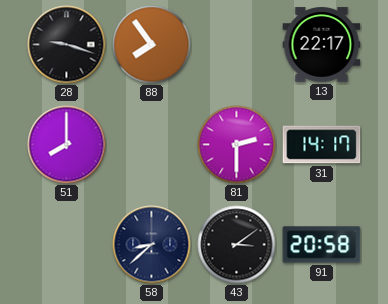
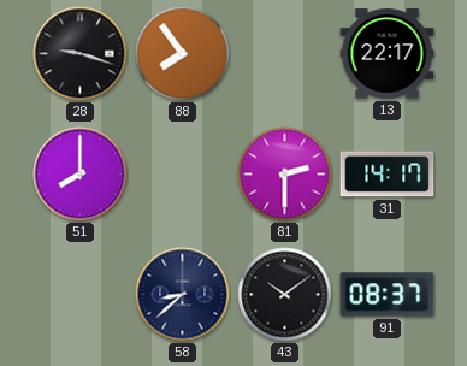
43: 3:09 -> 10:09
91: 20:58 -> 08:37
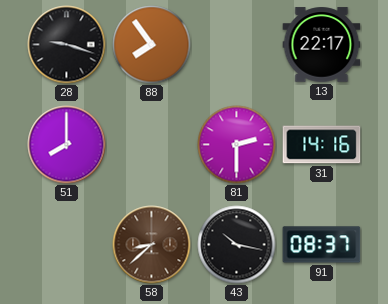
31: 14:17 -> 14:16
58 dial: navy -> brown
43: 10:09 -> 10:17
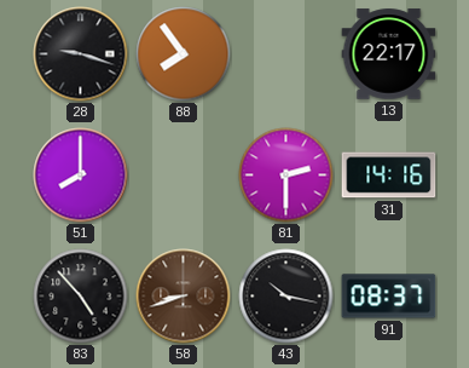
83: none -> 4:53
58: 8:38 -> 8:42
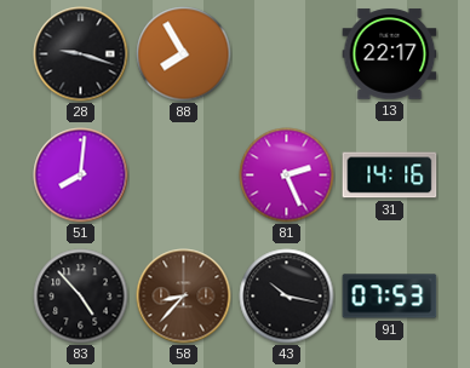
88: 7:54 -> 7:55
51: 8:00 -> 8:01
81: 2:30 -> 2:26
58: 8:42 -> 8:37
91: 08:37 -> 07:53
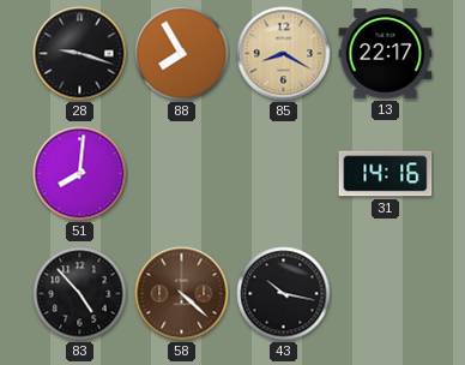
85: none -> 8:20
81: 2:26 -> none
58: 8:37 -> 4:22
91: 07:53 -> none
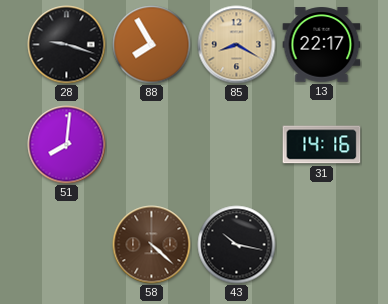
83: 4:53 -> none
